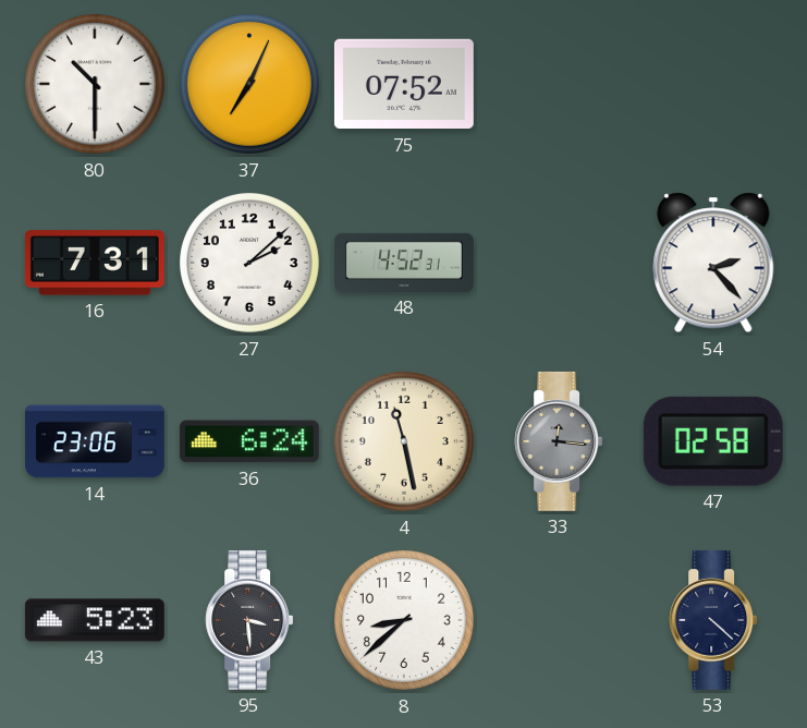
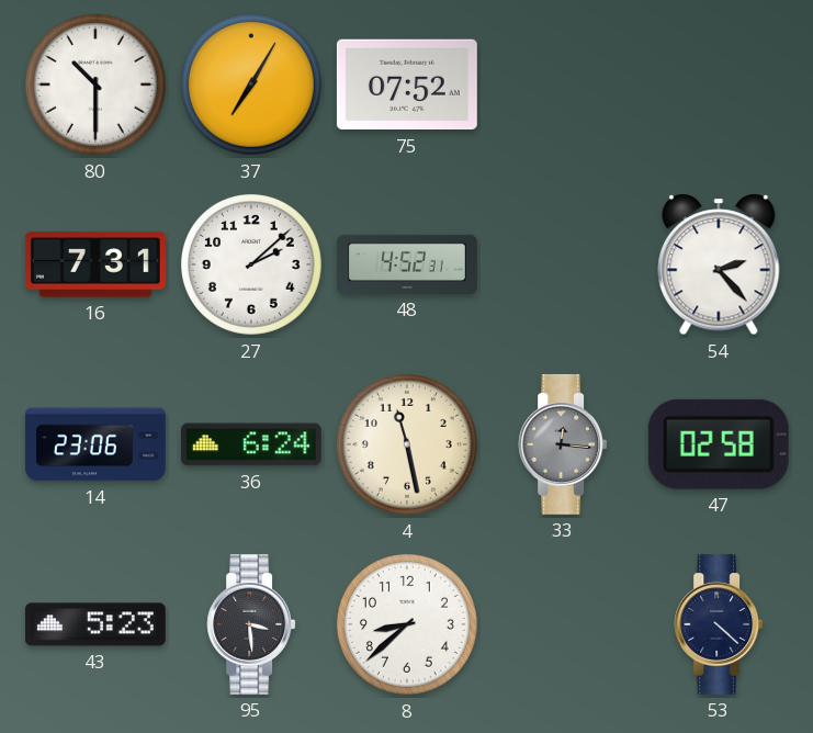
37: 7:04 -> 7:05
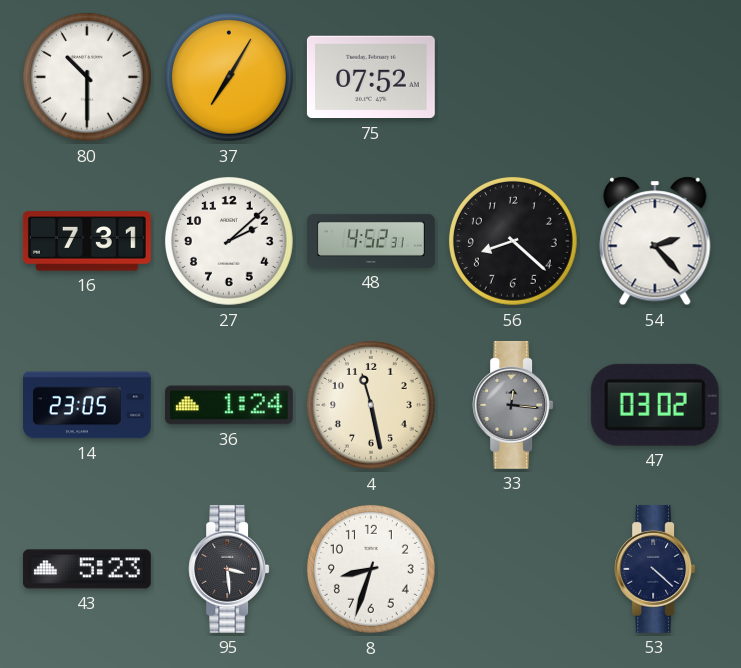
56: none -> 8:22
14: 23:06 -> 23:05
36: 6:24 -> 1:24
47: 02:58 -> 03:02
8: 8:38 -> 8:33
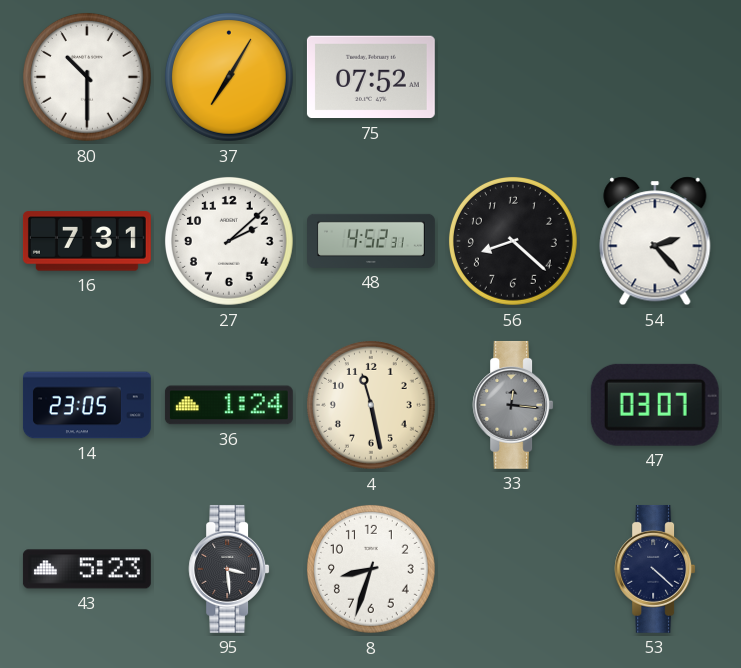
47: 03:02 -> 03:07
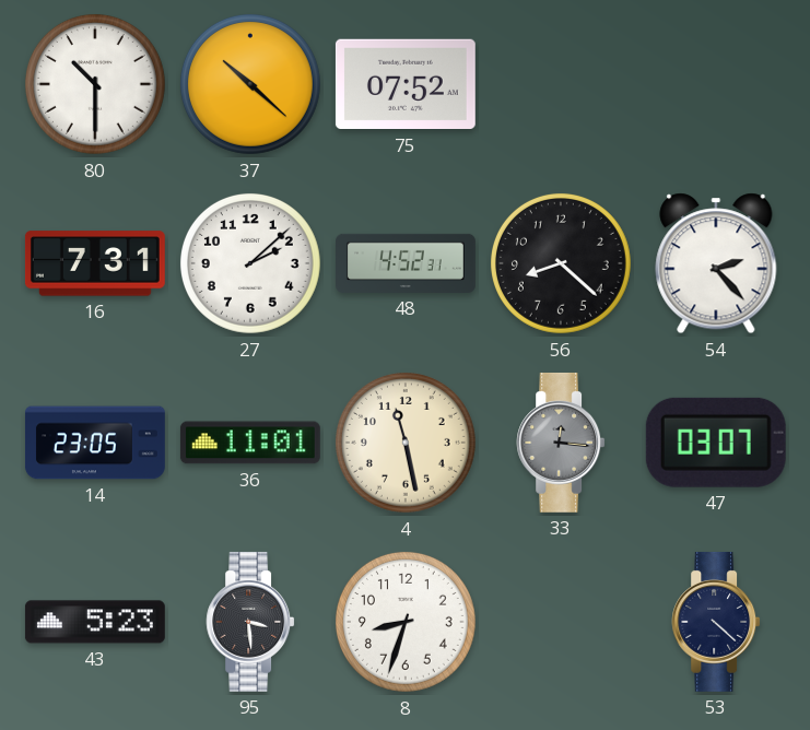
37: 7:05 -> 10:22
36: 1:24 -> 11:01
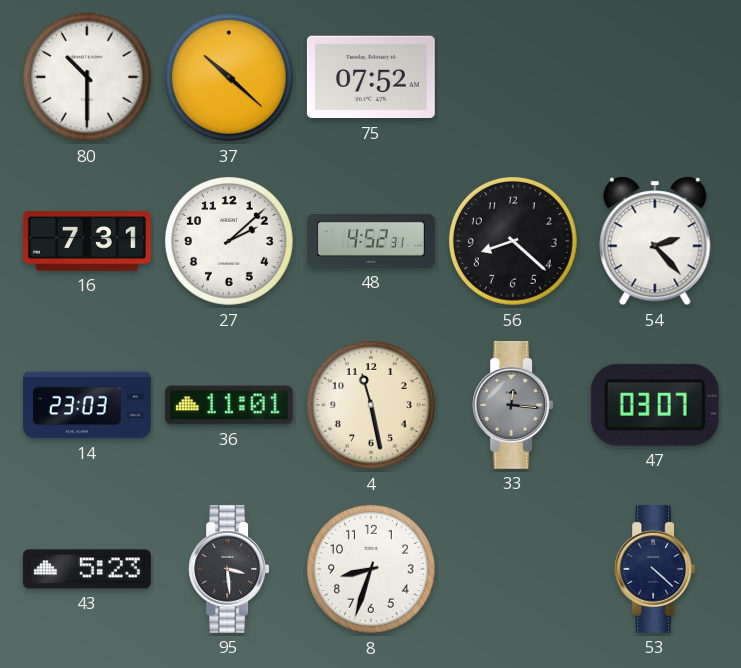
14: 23:05 -> 23:03
